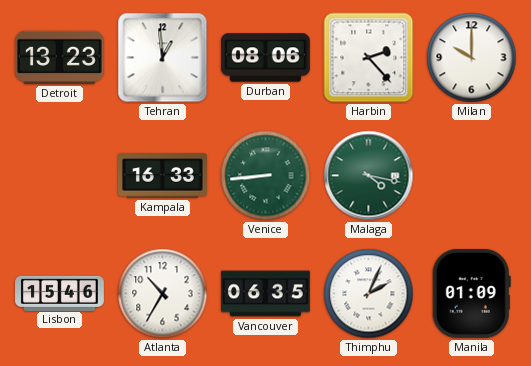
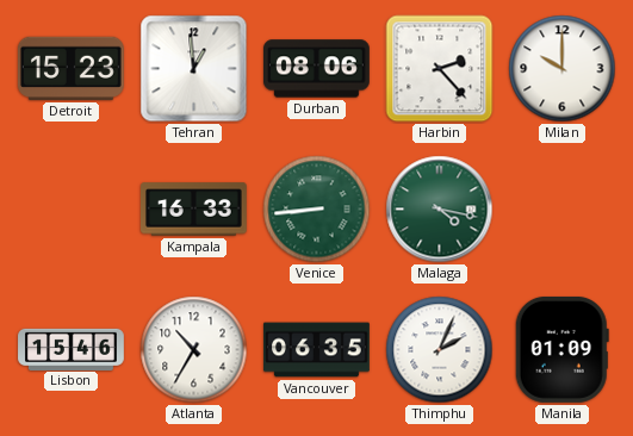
Detroit: 13:23 -> 15:23
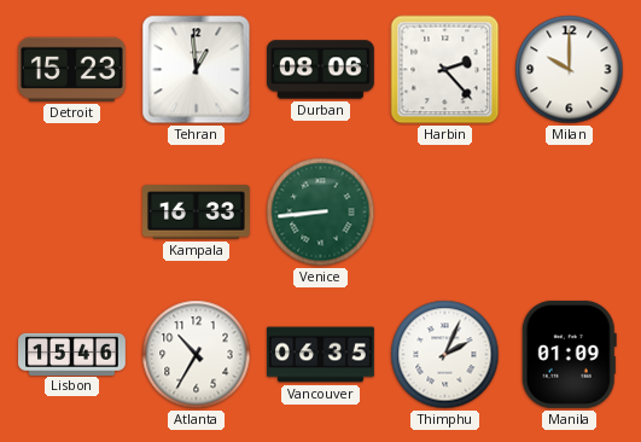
Malaga: 4:17 -> none
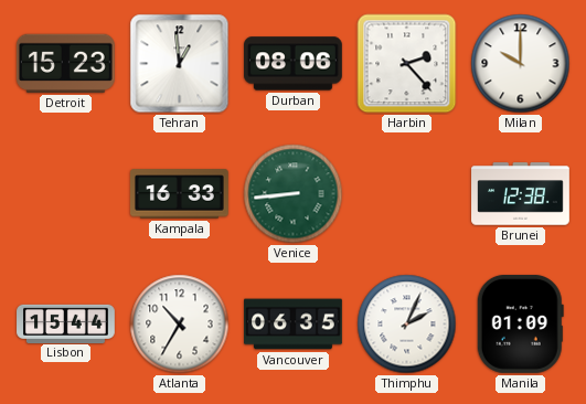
Brunei: none -> 12:38
Lisbon: 15:46 -> 15:44
